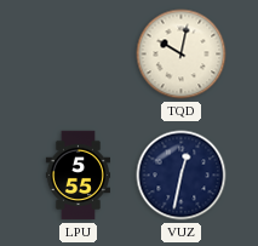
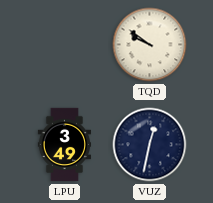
TQD: 10:02 -> 9:51
LPU: 5:55 -> 3:49
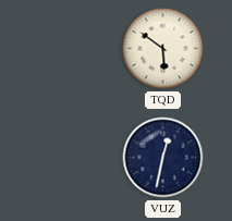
TQD: 9:51 -> 5:51
LPU: 3:49 -> none
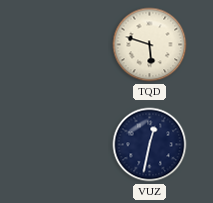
TQD: 5:51 -> 5:48
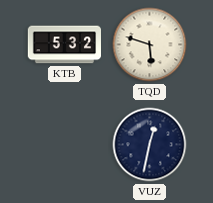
KTB: none -> 5:32
